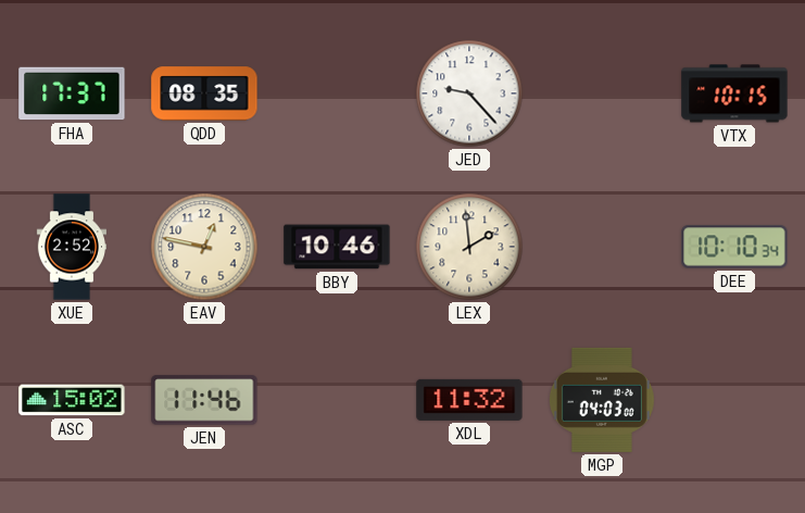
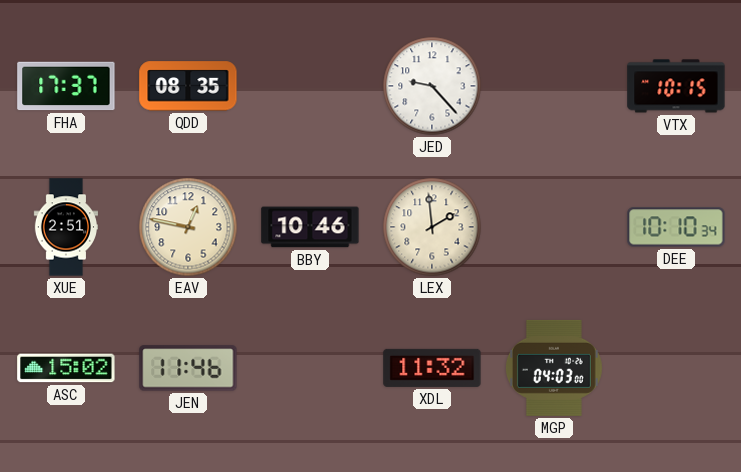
XUE: 2:52 -> 2:51
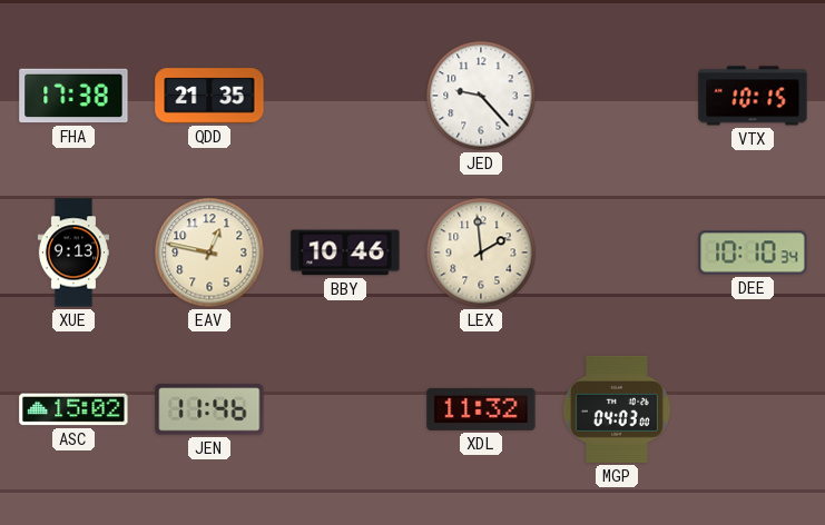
FHA: 17:37 -> 17:38
QDD: 08:35 -> 21:35
XUE: 2:51 -> 9:13
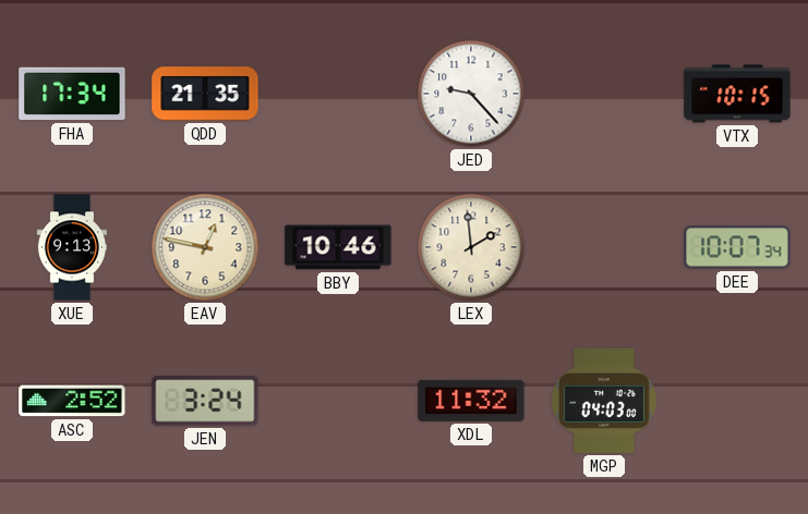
FHA: 17:38 -> 17:34
DEE: 10:10 -> 10:07
ASC: 15:02 -> 2:52
JEN: 11:46 -> 3:24
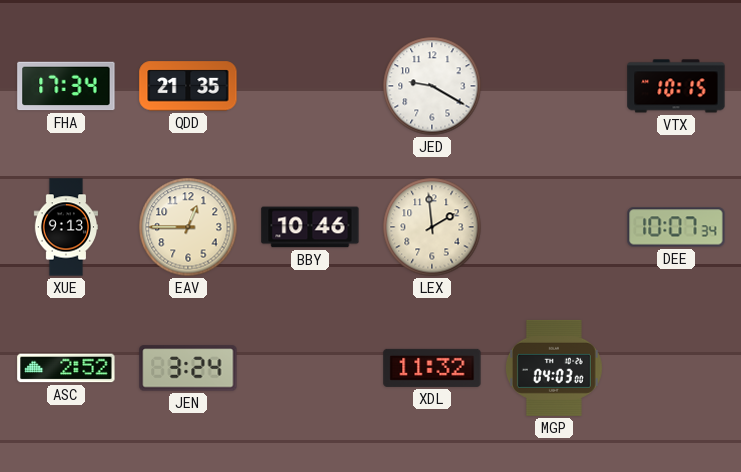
JED: 9:23 -> 9:20
EAV: 12:47 -> 12:45
